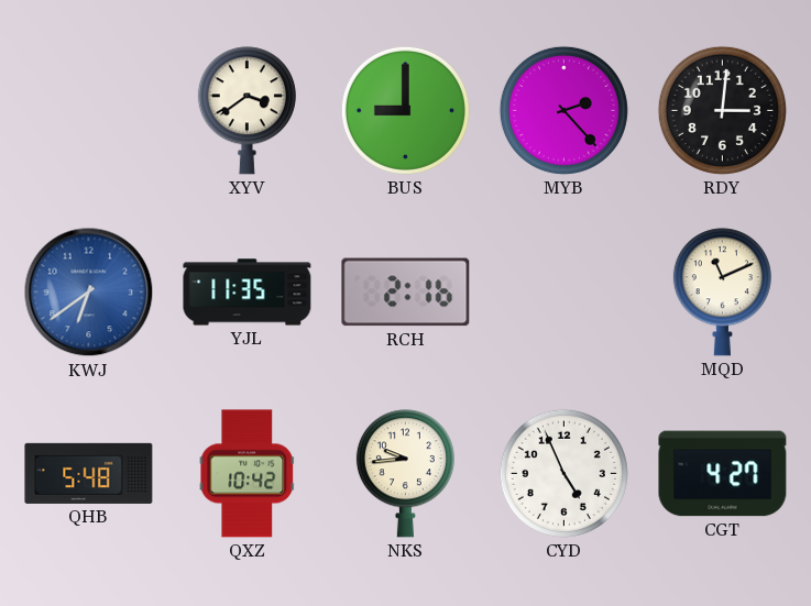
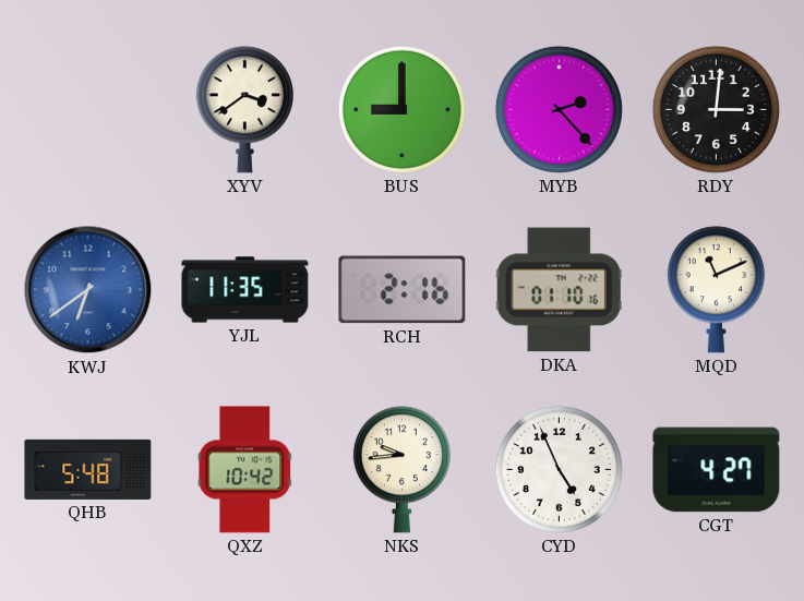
DKA: none -> 01:10
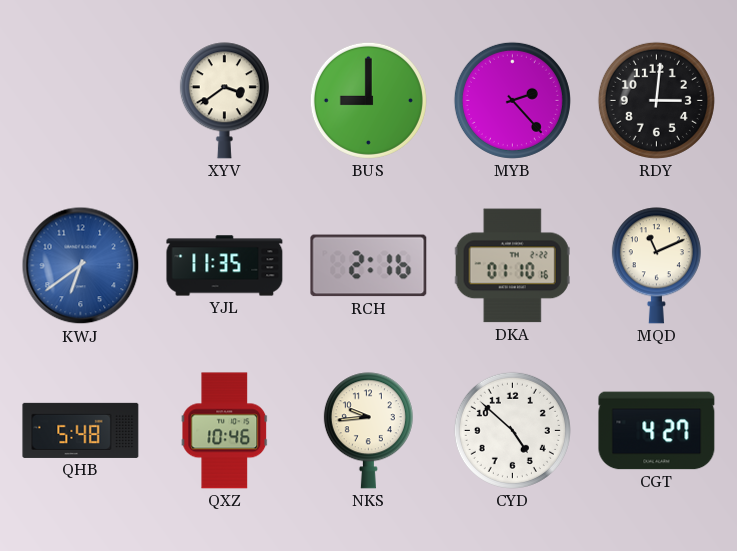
QXZ: 10:42 -> 10:46
CYD: 4:56 -> 4:52
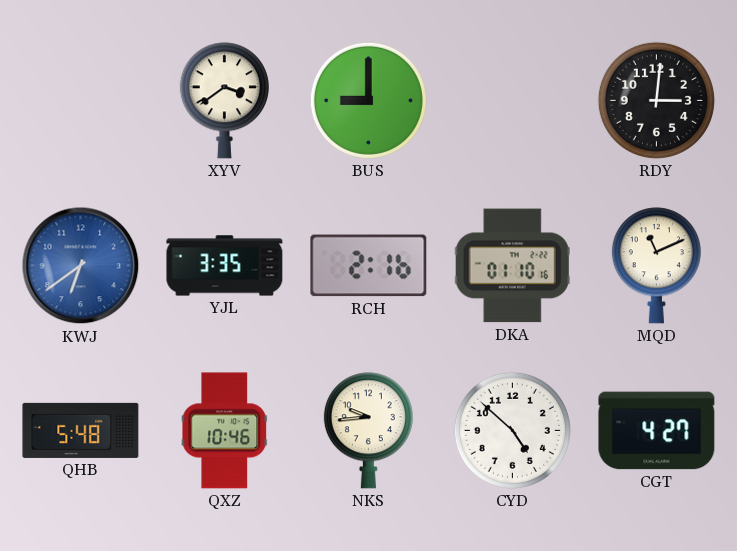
MYB: 2:23 -> none
YJL: 11:35 -> 3:35
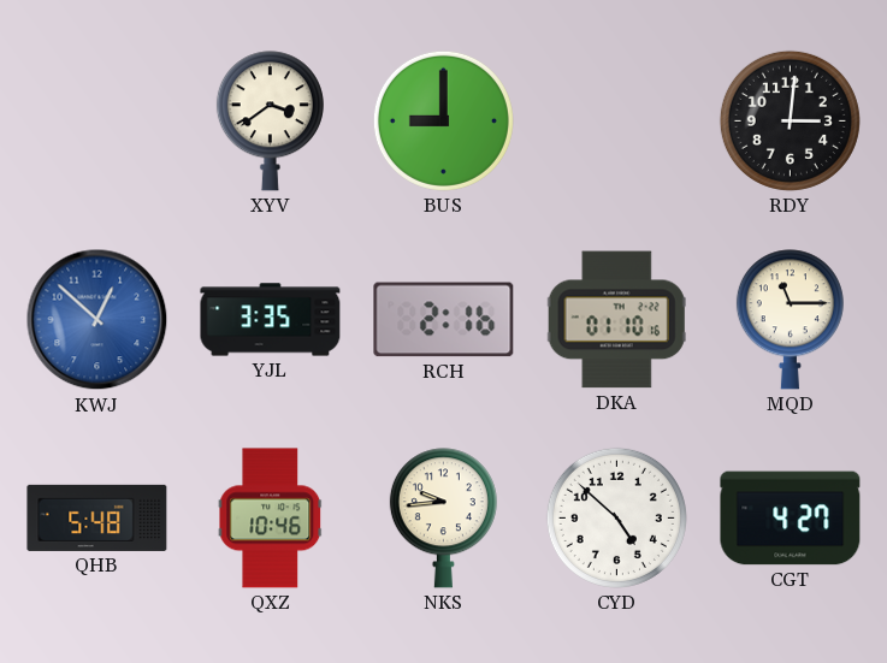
KWJ: 6:39 -> 12:52
MQD: 11:11 -> 11:15
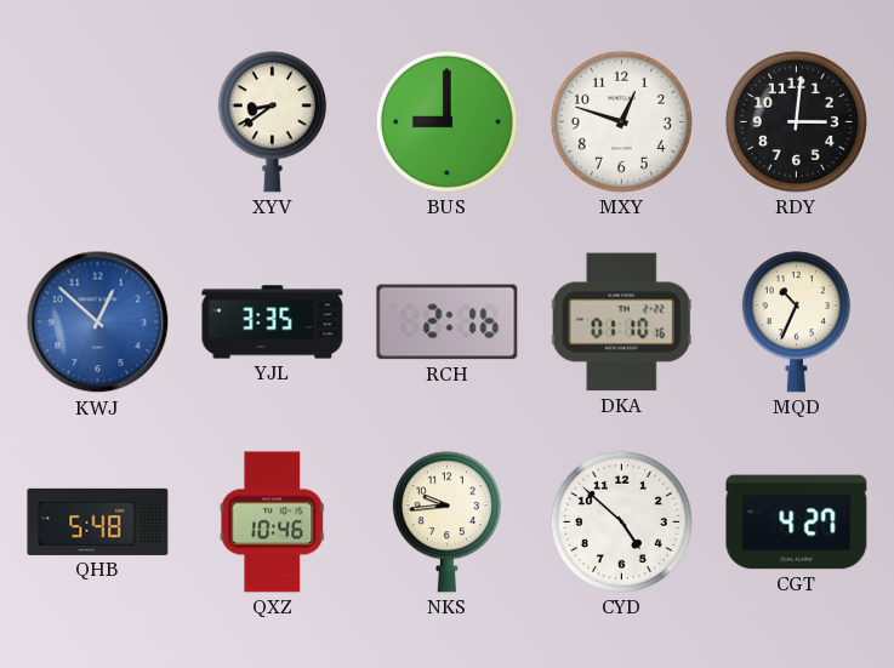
XYV: 3:39 -> 8:39
MXY: none -> 12:48
MQD: 11:15 -> 10:34
